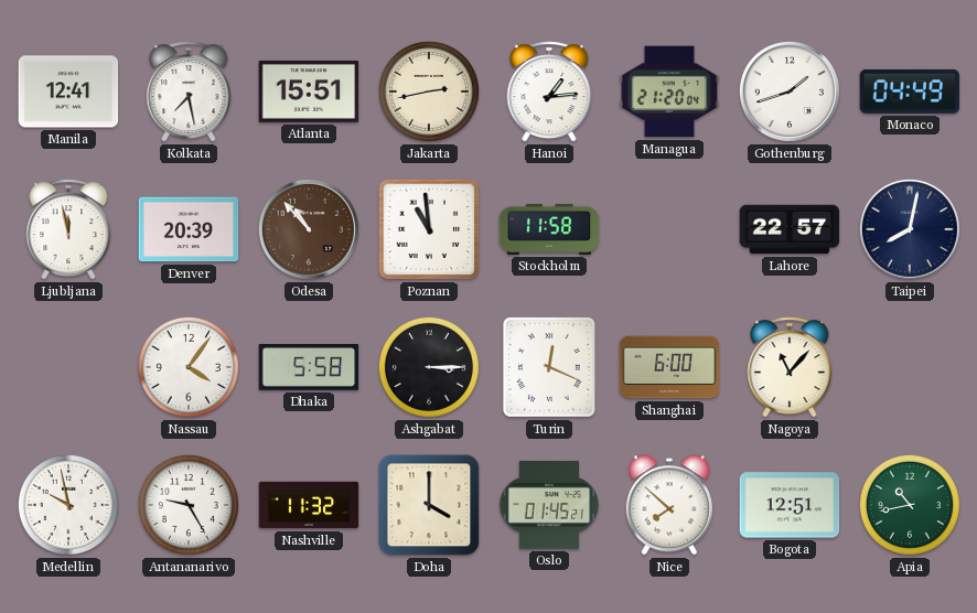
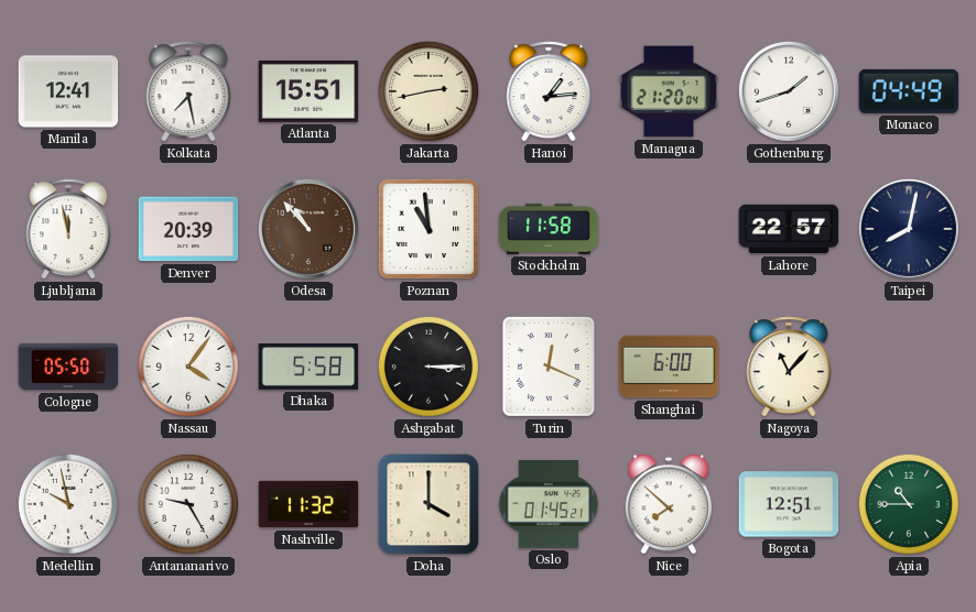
Cologne: none -> 05:50
Apia: 10:43 -> 10:45
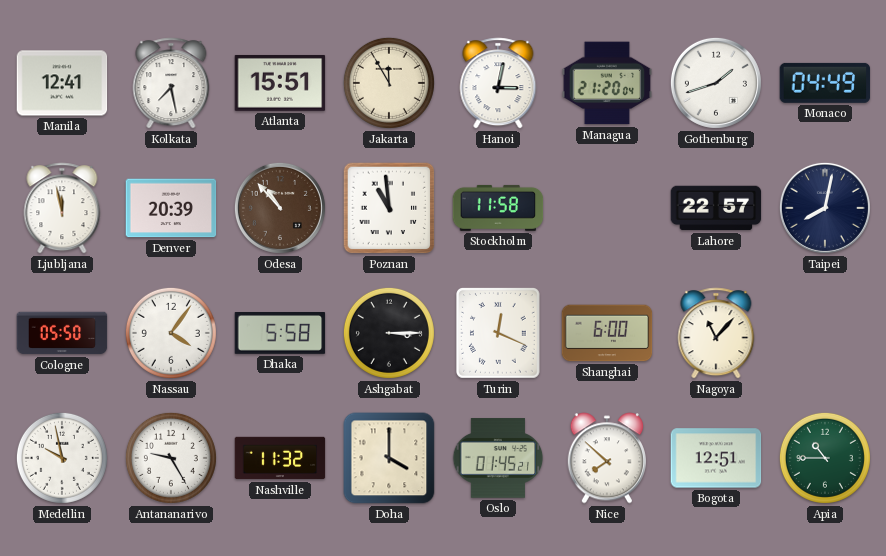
Jakarta: 2:43 -> 11:55
Hanoi: 1:14 -> 3:02
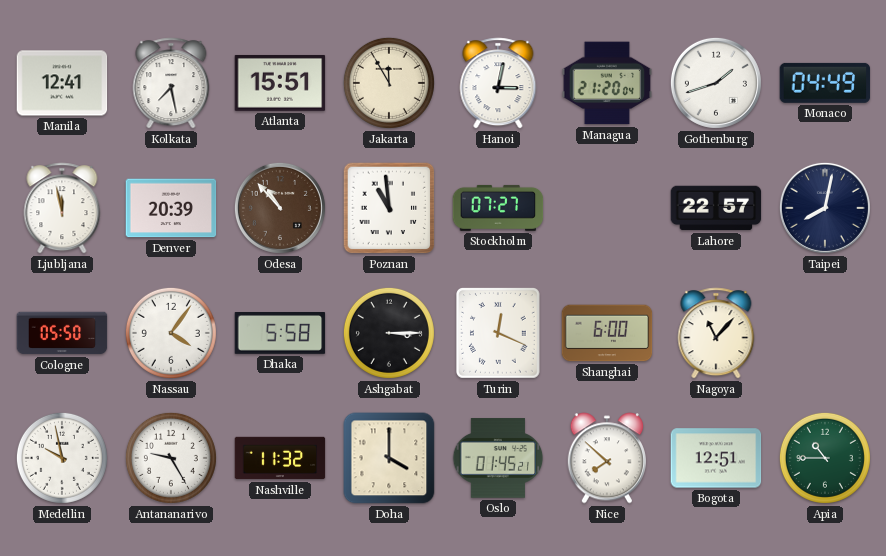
Stockholm: 11:58 -> 07:27
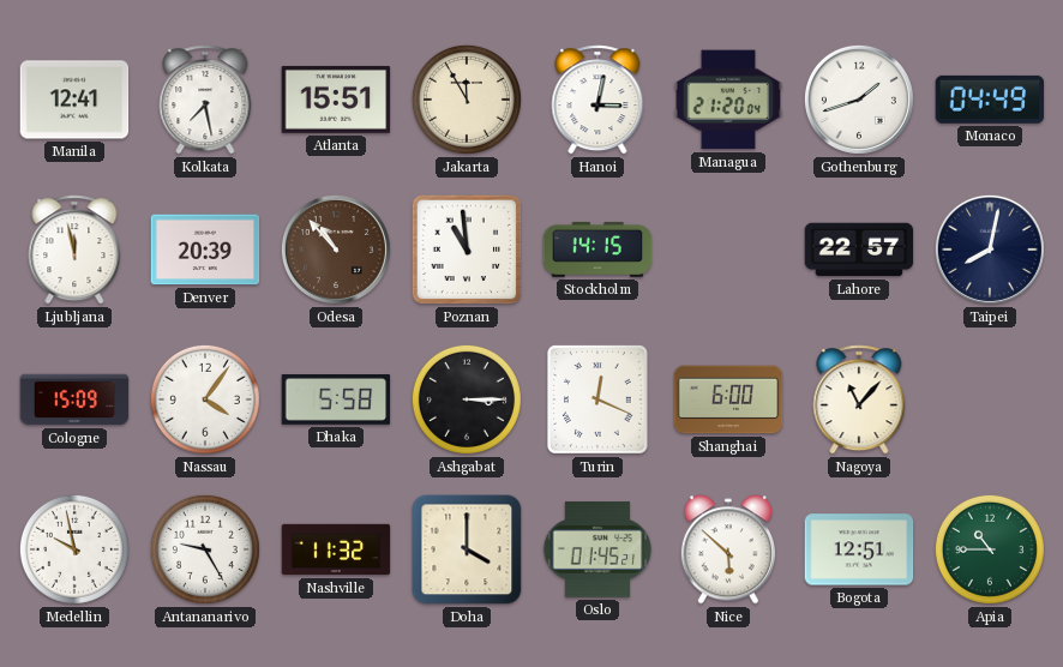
Stockholm: 07:27 -> 14:15
Cologne: 05:50 -> 15:09
Nice: 7:52 -> 5:52
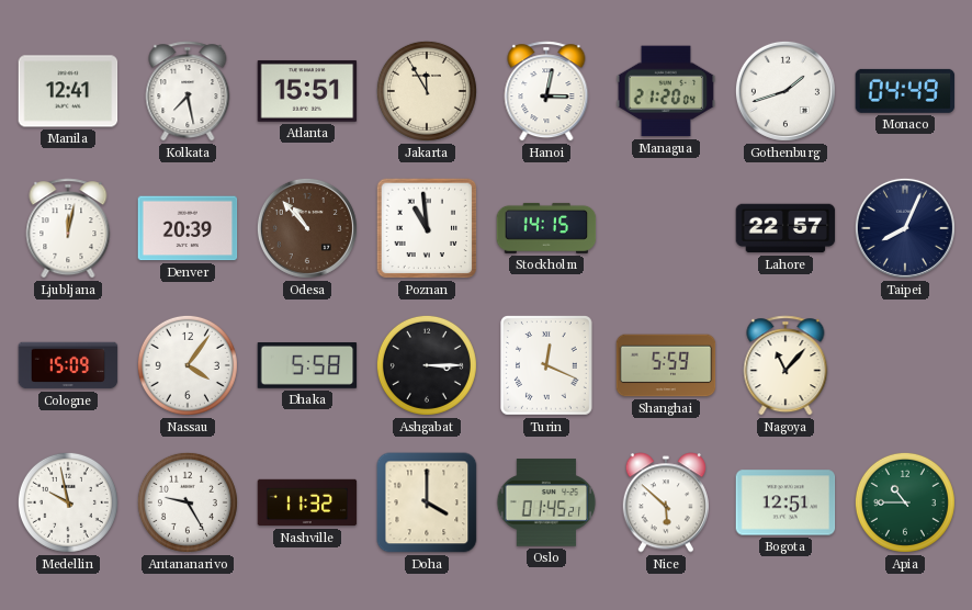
Ljubljana: 11:58 -> 12:02
Taipei: 8:02 -> 8:04
Shanghai: 6:00 -> 5:59
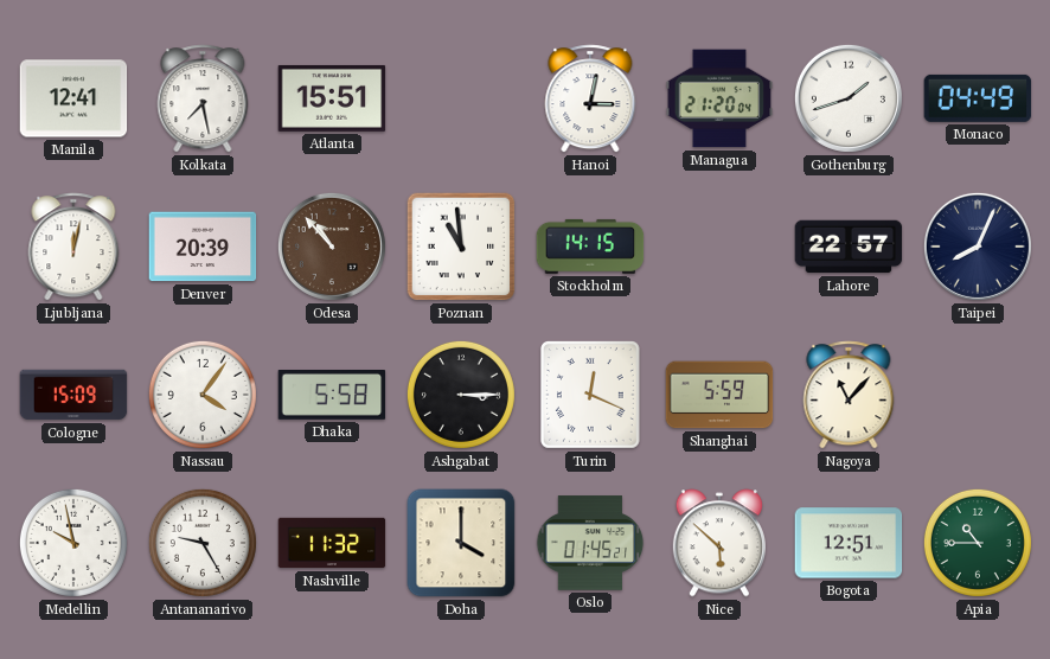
Jakarta: 11:55 -> none
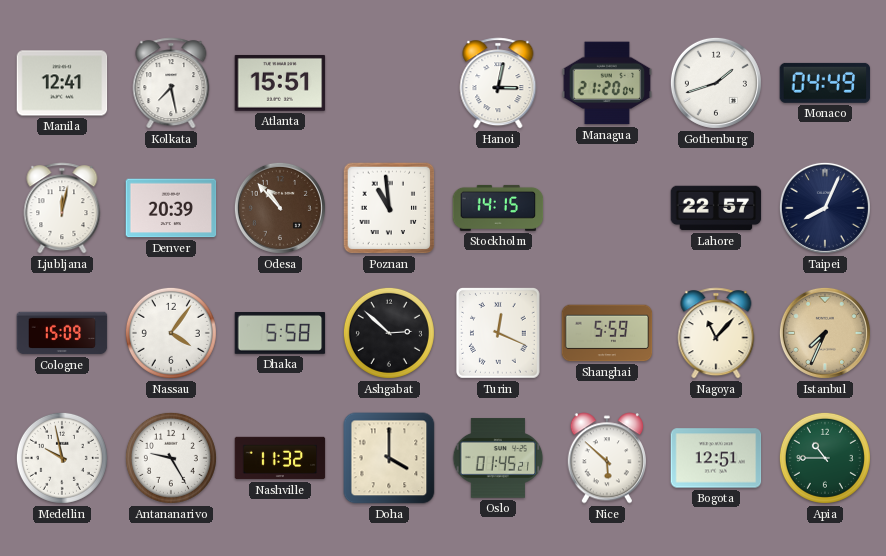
Ashgabat: 3:15 -> 2:52
Istanbul: none -> 7:34
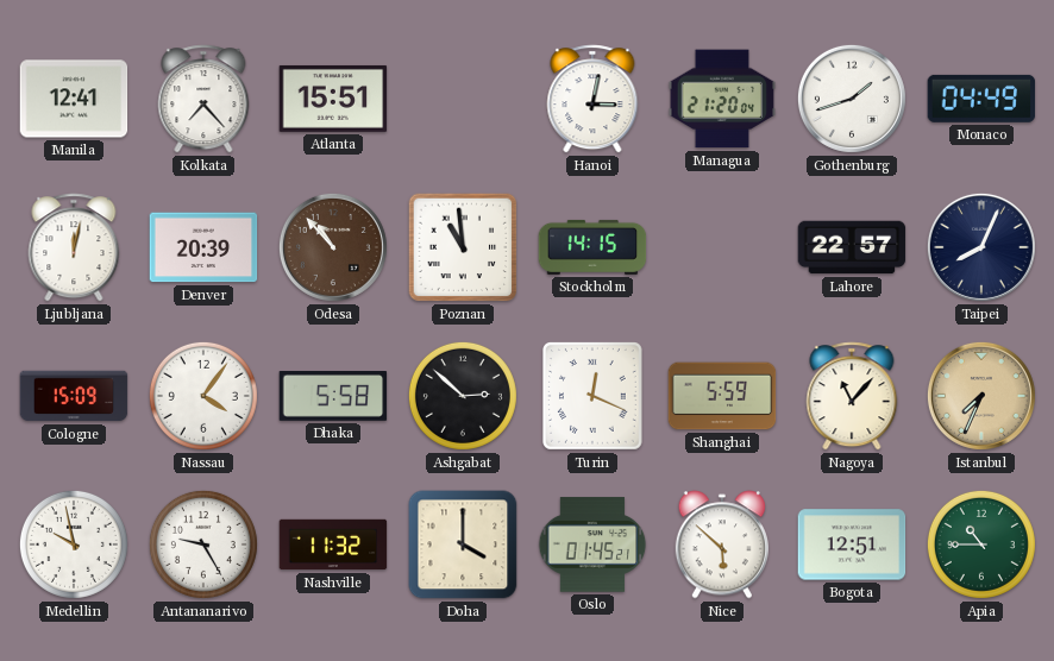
Kolkata: 7:28 -> 7:23
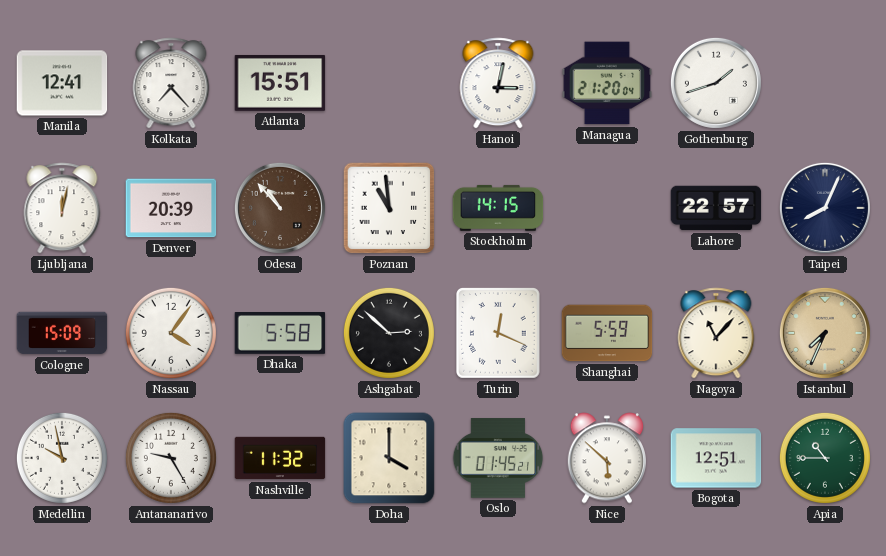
Monaco: 04:49 -> none
